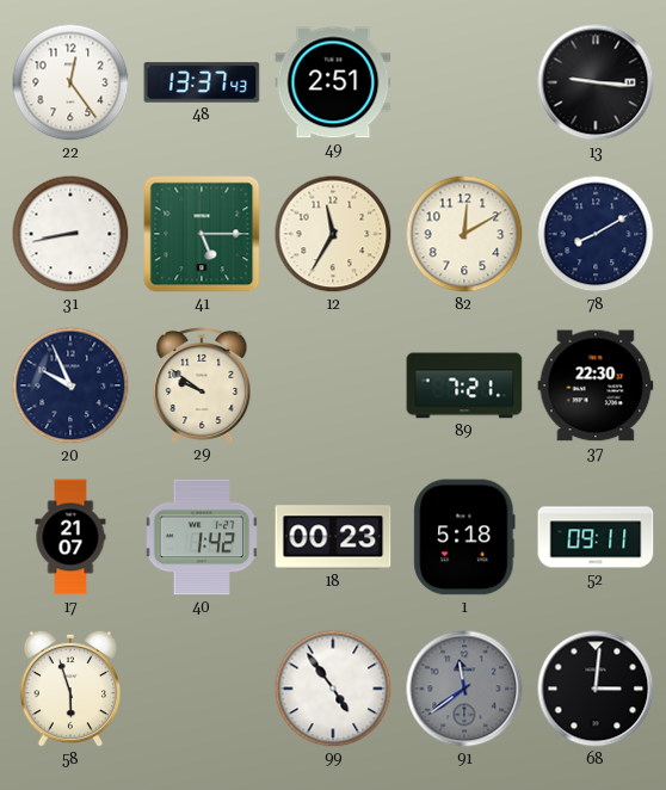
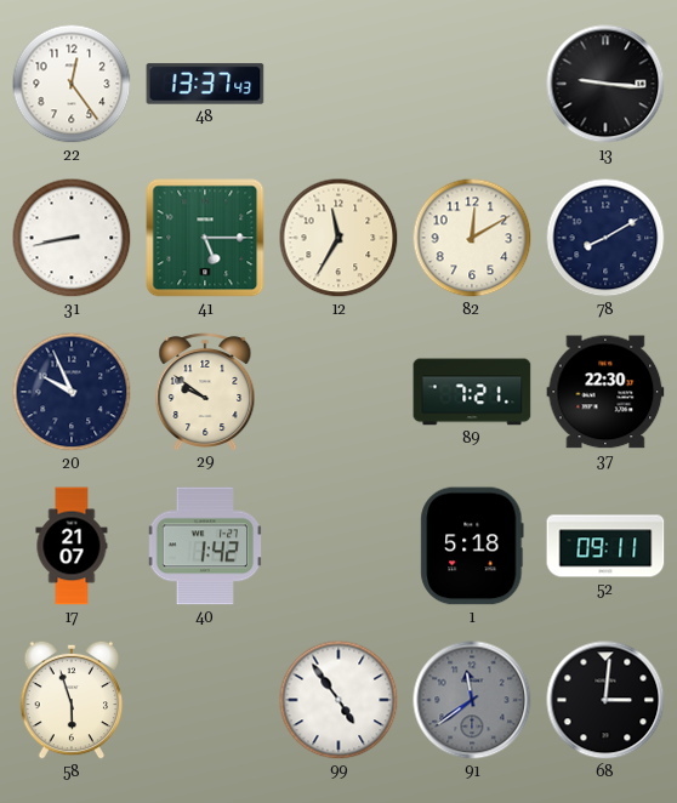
49: 2:51 -> none
18: 00:23 -> none
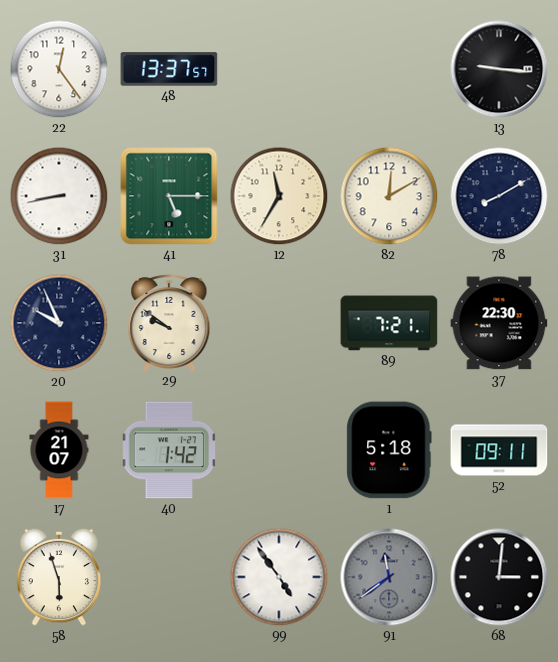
48: 13:37:43 -> 13:37:57
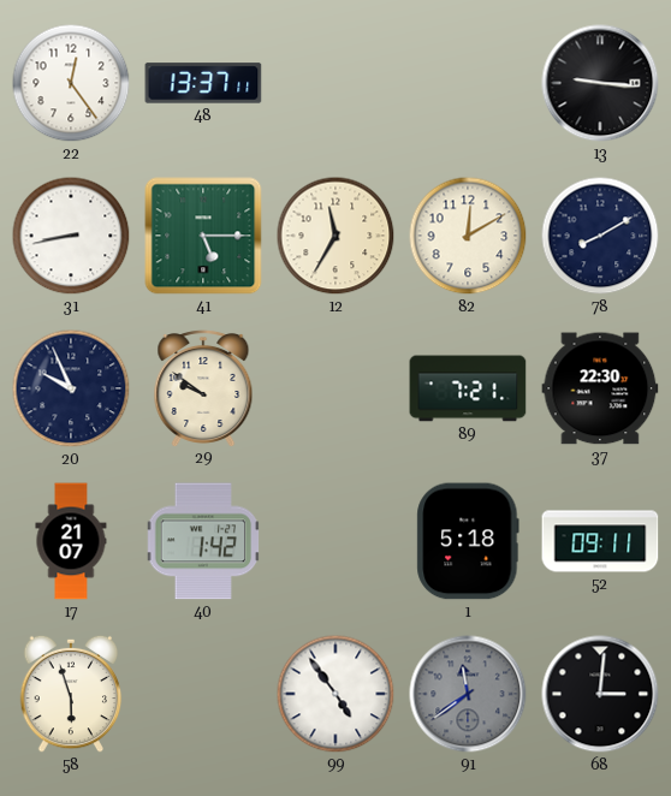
48: 13:37:57 -> 13:37:11
